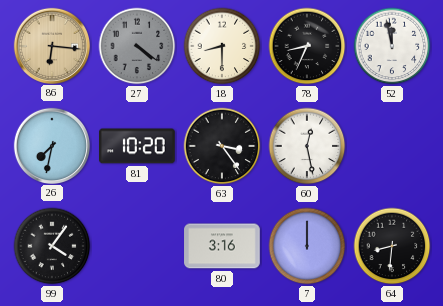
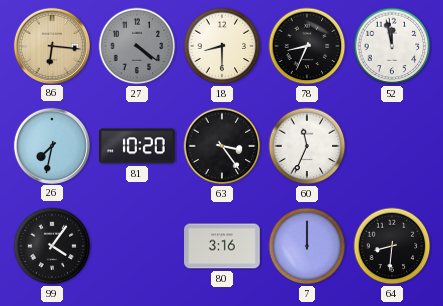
60: 12:28 -> 11:34
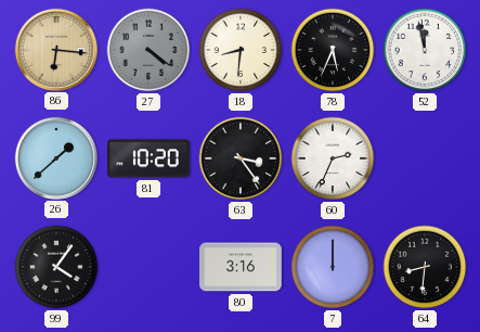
18: 8:30 -> 8:31
78: 8:34 -> 5:34
26: 7:32 -> 1:38
60: 11:34 -> 2:34
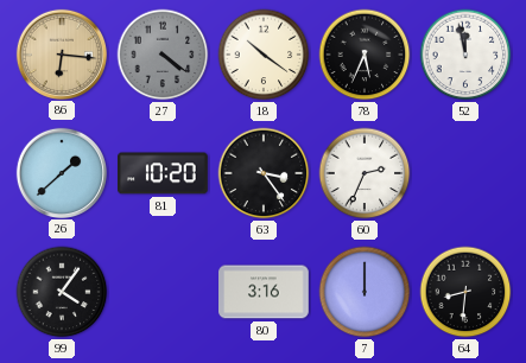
18: 8:31 -> 10:21
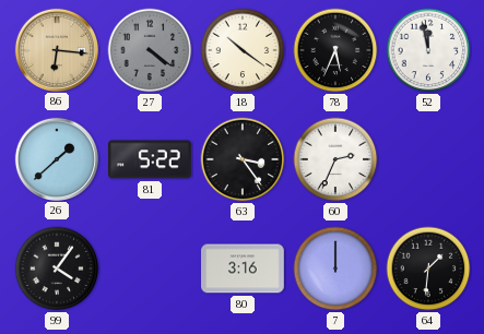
81: 10:20 -> 5:22
64: 8:31 -> 1:31
